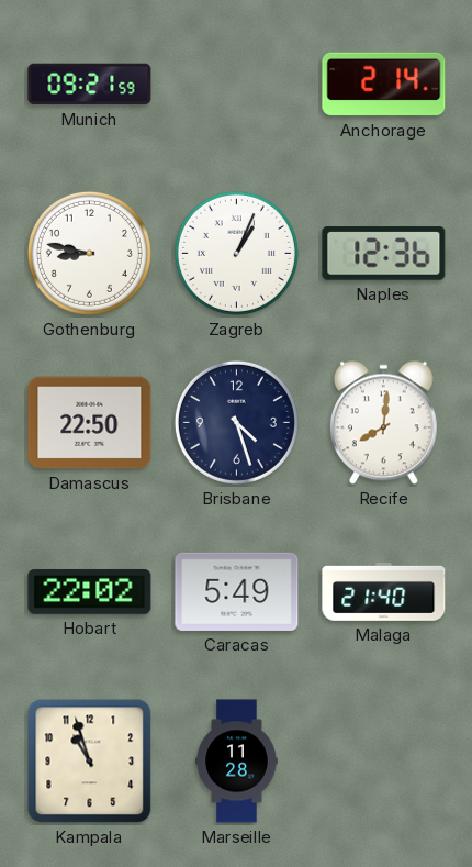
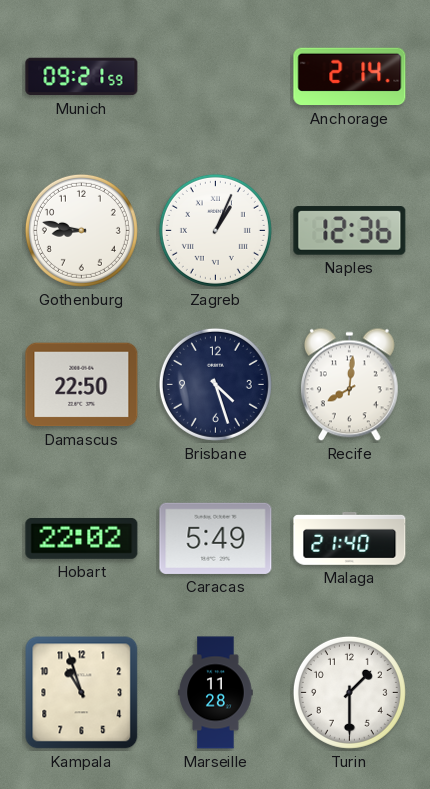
Turin: none -> 1:30
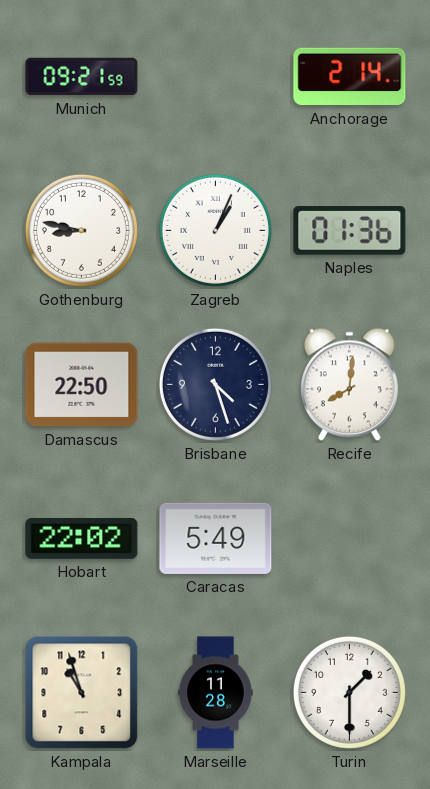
Naples: 12:36 -> 01:36
Malaga: 21:40 -> none
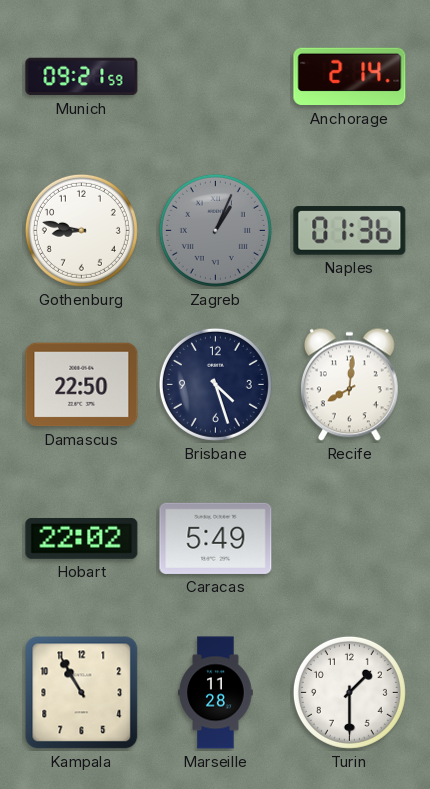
Zagreb dial: white -> grey
Kampala: 10:57 -> 10:55
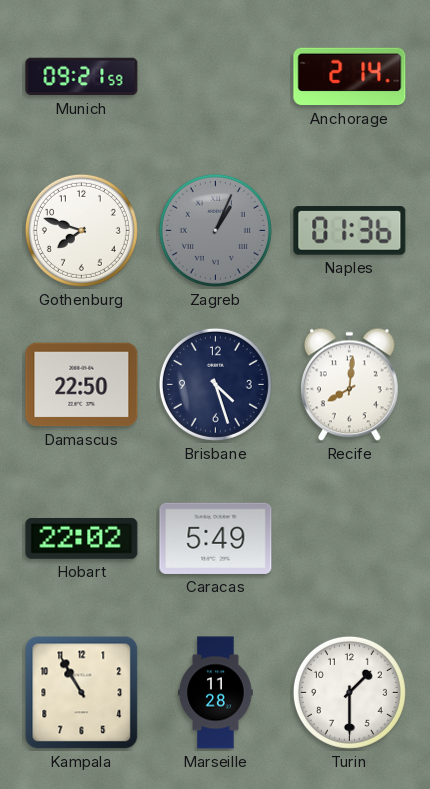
Gothenburg: 8:47 -> 7:48
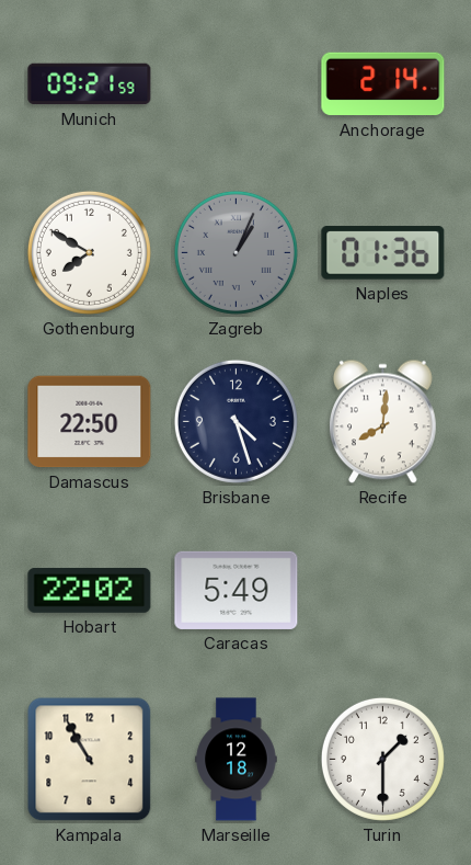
Gothenburg: 7:48 -> 7:50
Marseille: 11:28 -> 12:18
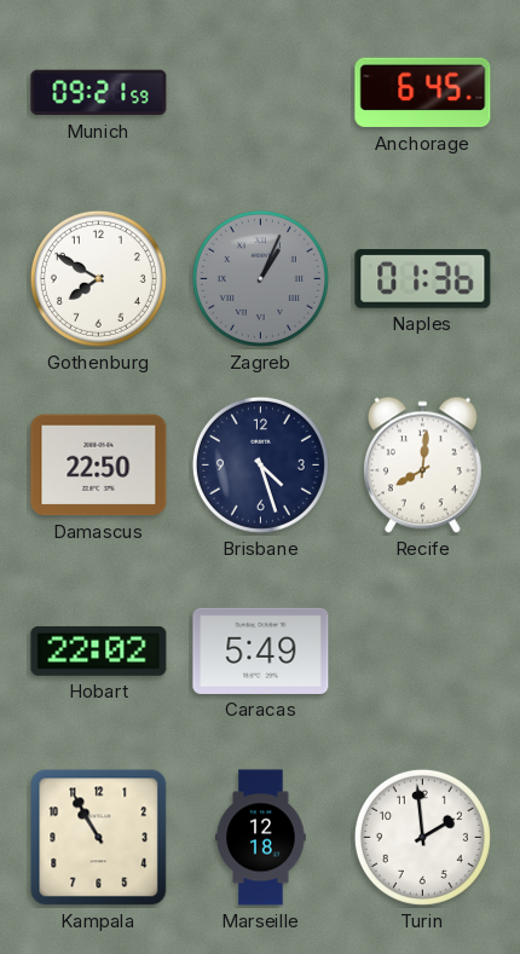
Anchorage: 2:14 -> 6:45
Turin: 1:30 -> 1:59
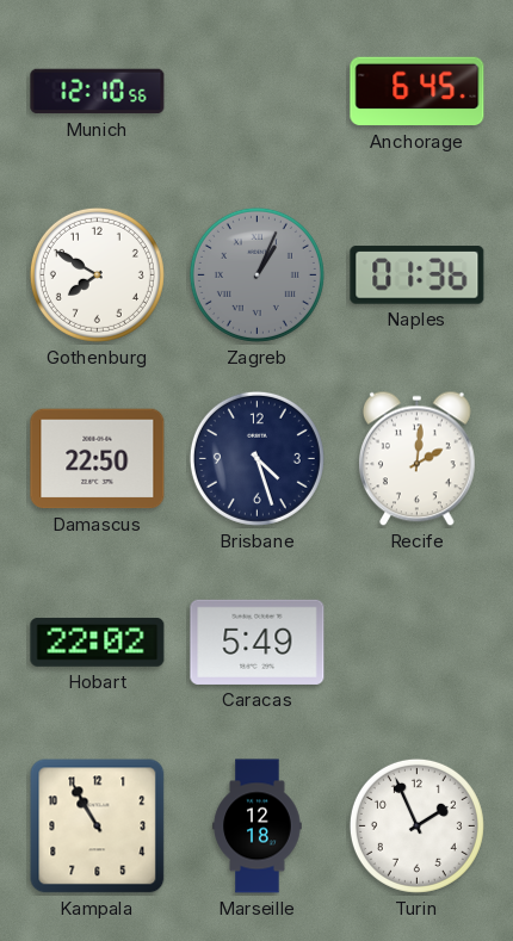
Munich: 09:21 -> 12:10
Recife: 8:01 -> 2:01
Turin: 1:59 -> 1:56
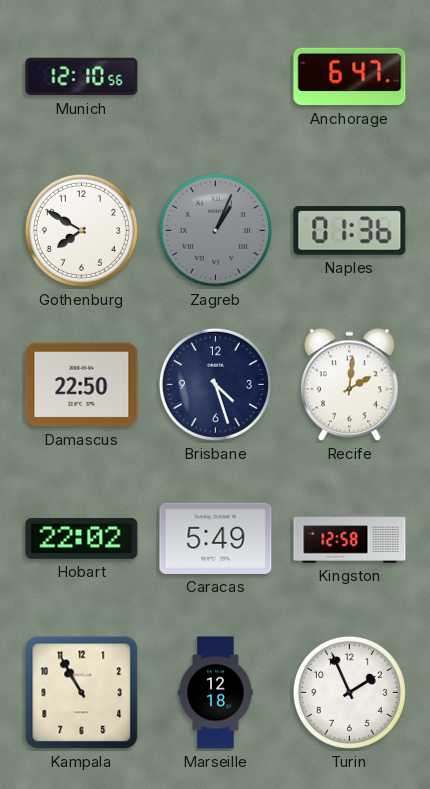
Anchorage: 6:45 -> 6:47
Kingston: none -> 12:58
